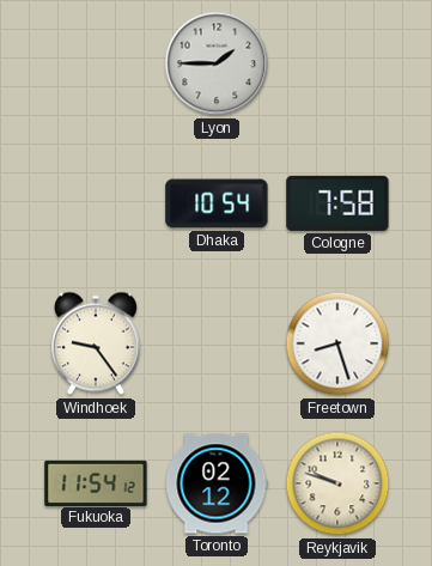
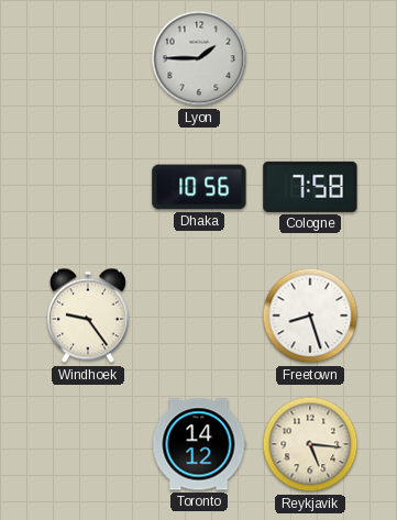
Dhaka: 10:54 -> 10:56
Fukuoka: 11:54 -> none
Toronto: 02:12 -> 14:12
Reykjavik: 9:48 -> 5:16
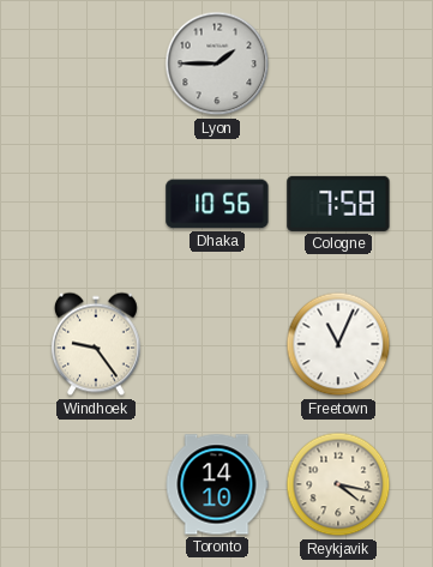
Freetown: 8:27 -> 11:04
Toronto: 14:12 -> 14:10
Reykjavik: 5:16 -> 4:17
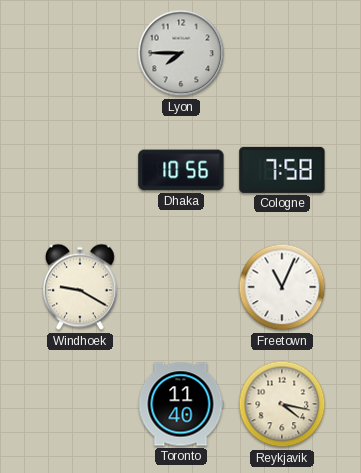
Lyon: 1:45 -> 7:45
Windhoek: 9:24 -> 9:20
Toronto: 14:10 -> 11:40
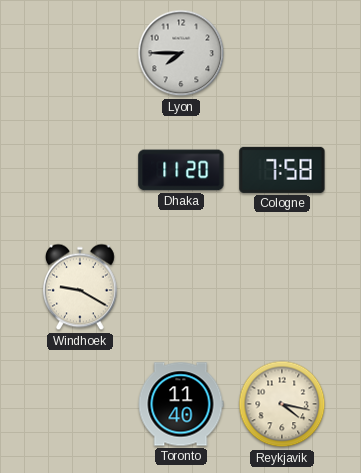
Dhaka: 10:56 -> 11:20
Freetown: 11:04 -> none
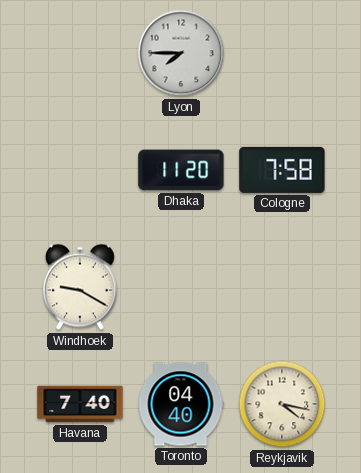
Havana: none -> 7:40
Toronto: 11:40 -> 04:40
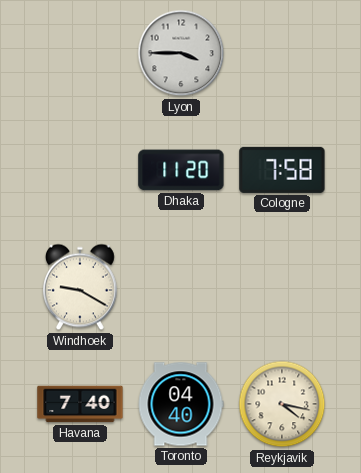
Lyon: 7:45 -> 3:45
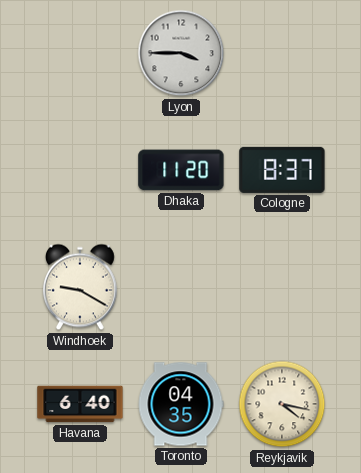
Cologne: 7:58 -> 8:37
Havana: 7:40 -> 6:40
Toronto: 04:40 -> 04:35
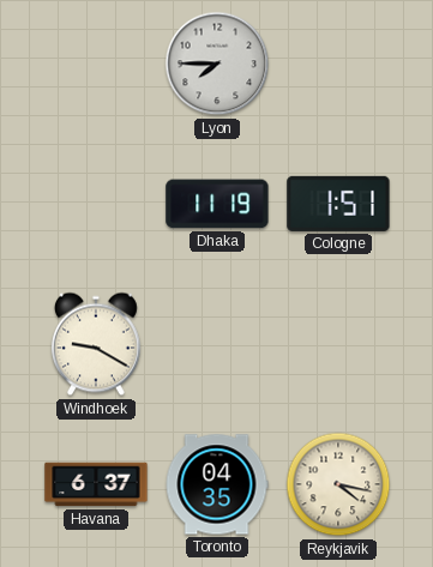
Lyon: 3:45 -> 7:45
Dhaka: 11:20 -> 11:19
Cologne: 8:37 -> 1:51
Havana: 6:40 -> 6:37
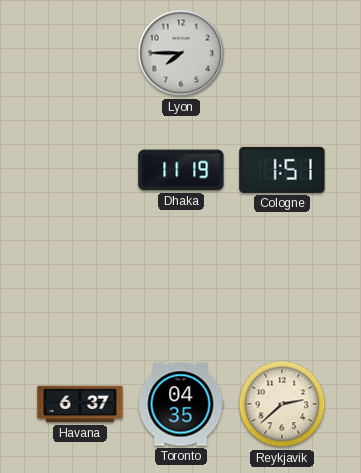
Windhoek: 9:20 -> none
Reykjavik: 4:17 -> 2:38
